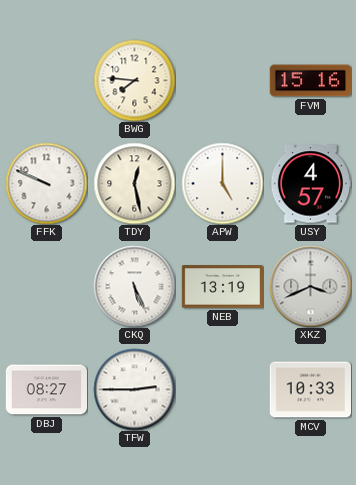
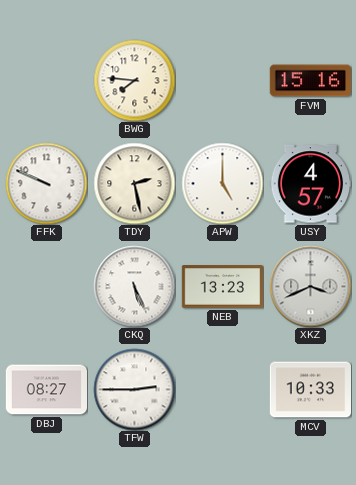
TDY: 12:28 -> 2:28
NEB: 13:19 -> 13:23
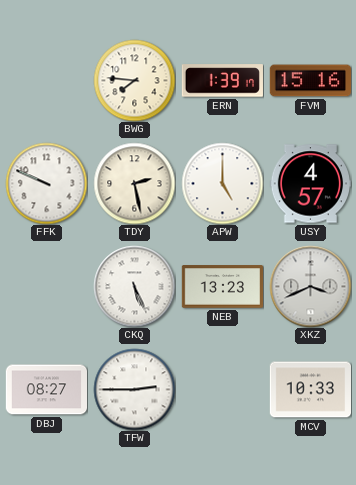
ERN: none -> 1:39
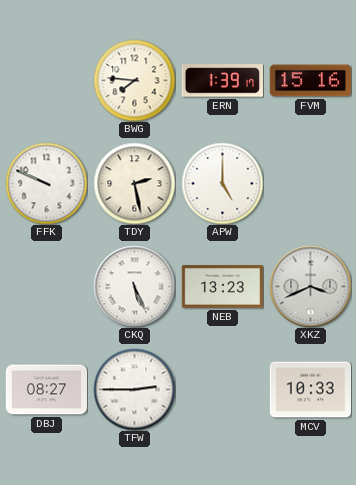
USY: 4:57 -> none
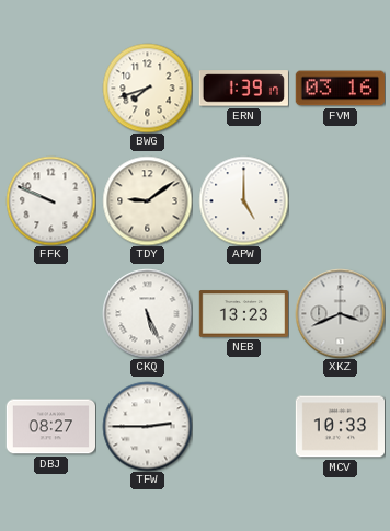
BWG: 7:46 -> 7:42
FVM: 15:16 -> 03:16
TDY: 2:28 -> 9:09
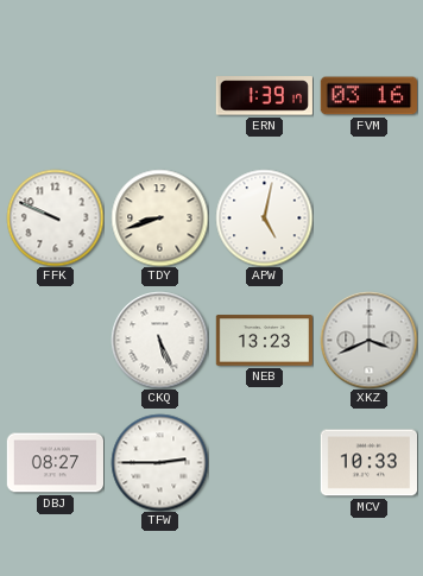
BWG: 7:42 -> none
TDY: 9:09 -> 8:42
APW: 5:00 -> 5:02
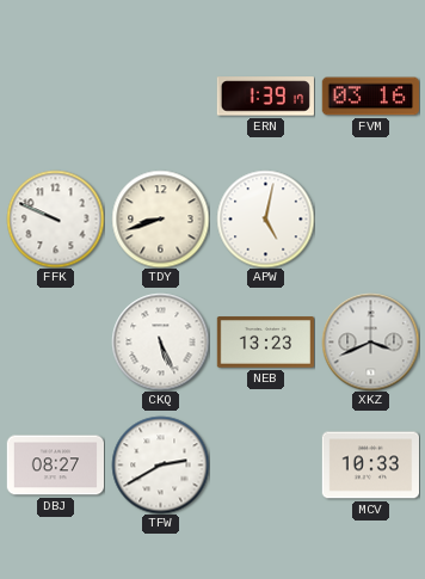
TFW: 2:45 -> 2:40
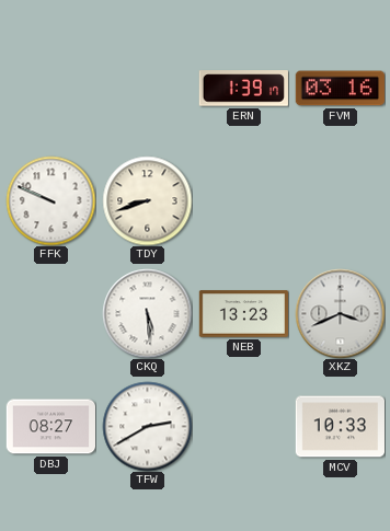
APW: 5:02 -> none
CKQ: 5:26 -> 5:29
